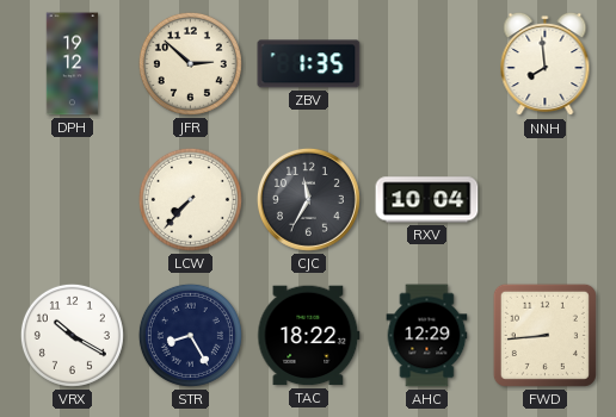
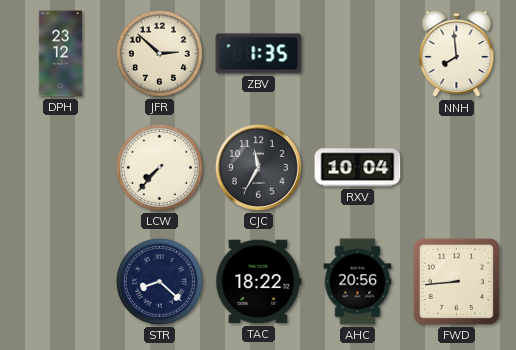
DPH: 19:12 -> 23:12
VRX: 10:20 -> none
STR: 8:25 -> 8:22
AHC: 12:29 -> 20:56
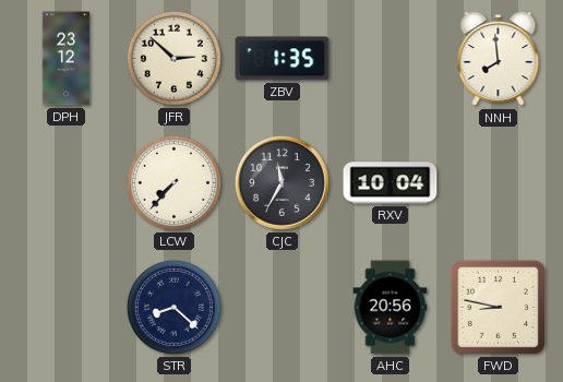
TAC: 18:22 -> none
FWD: 8:44 -> 8:47
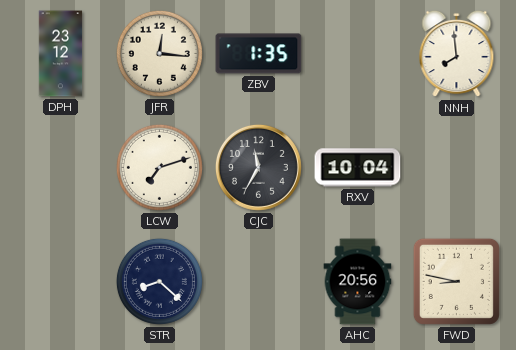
JFR: 2:52 -> 12:16
LCW: 7:37 -> 7:12
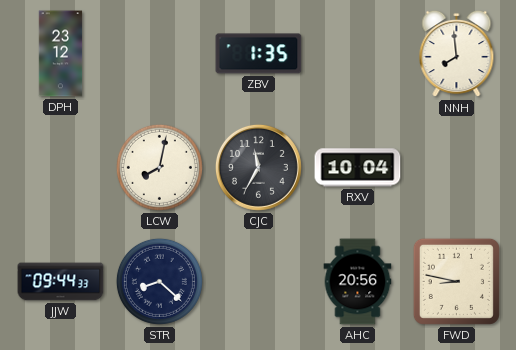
JFR: 12:16 -> none
LCW: 7:12 -> 8:02
JJW: none -> 09:44
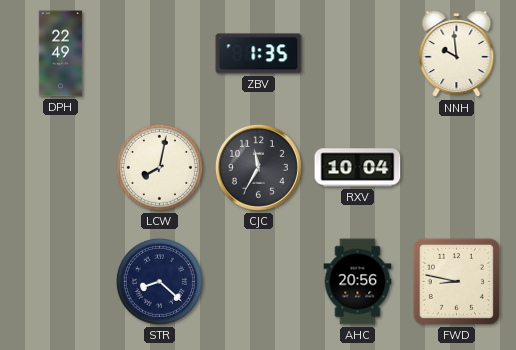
DPH: 23:12 -> 22:49
NNH: 7:59 -> 9:59
JJW: 09:44 -> none
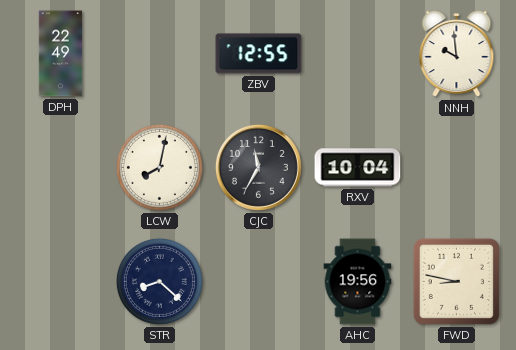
ZBV: 1:35 -> 12:55
AHC: 20:56 -> 19:56
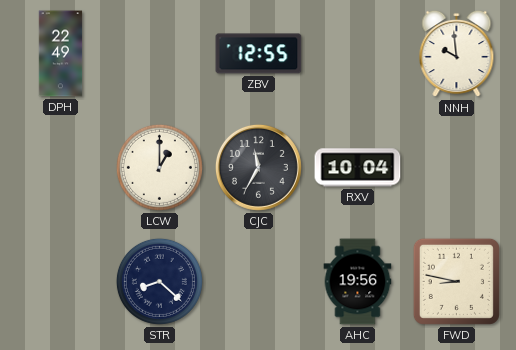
LCW: 8:02 -> 1:00
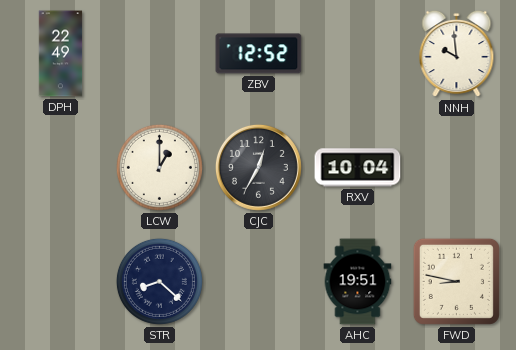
ZBV: 12:55 -> 12:52
CJC: 11:35 -> 12:35
AHC: 19:56 -> 19:51
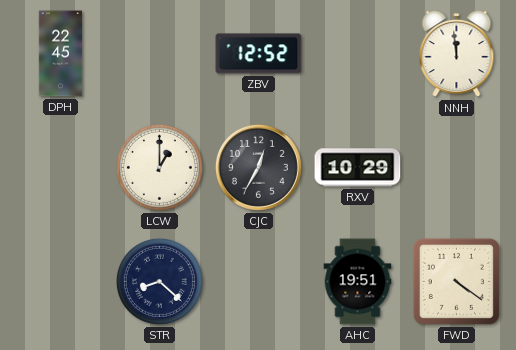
DPH: 22:49 -> 22:45
NNH: 9:59 -> 11:59
RXV: 10:04 -> 10:29
FWD: 8:47 -> 4:21
